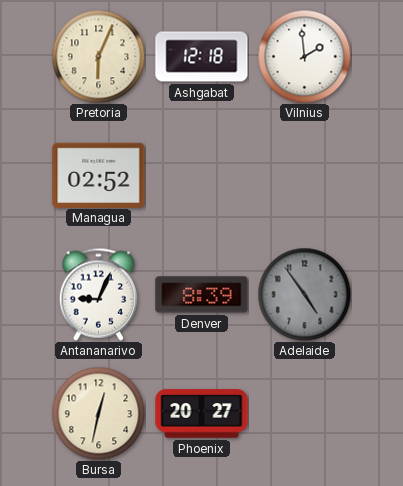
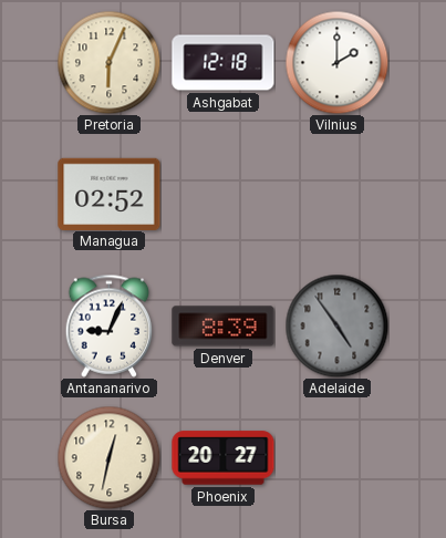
Vilnius: 1:59 -> 2:00
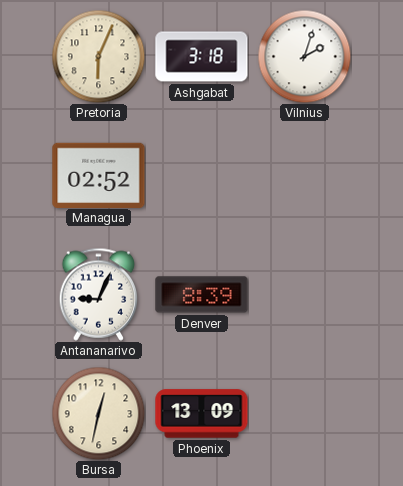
Ashgabat: 12:18 -> 3:18
Vilnius: 2:00 -> 2:03
Adelaide: 4:54 -> none
Phoenix: 20:27 -> 13:09
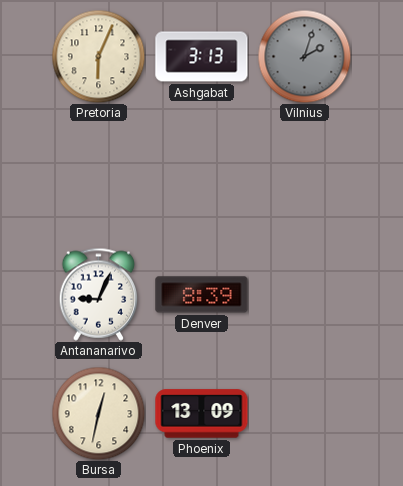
Ashgabat: 3:18 -> 3:13
Vilnius dial: white -> grey
Managua: 02:52 -> none
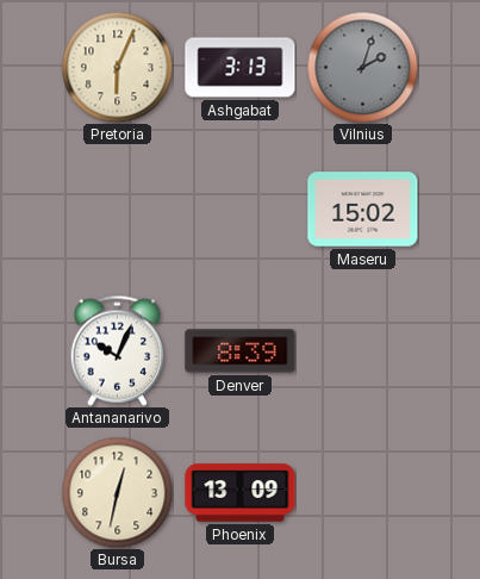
Maseru: none -> 15:02
Antananarivo: 9:04 -> 10:04
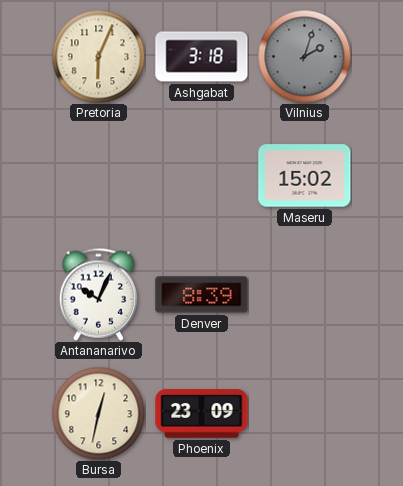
Ashgabat: 3:13 -> 3:18
Phoenix: 13:09 -> 23:09
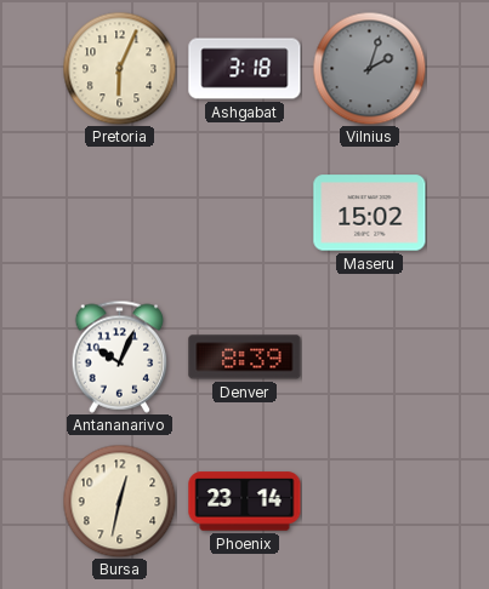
Phoenix: 23:09 -> 23:14
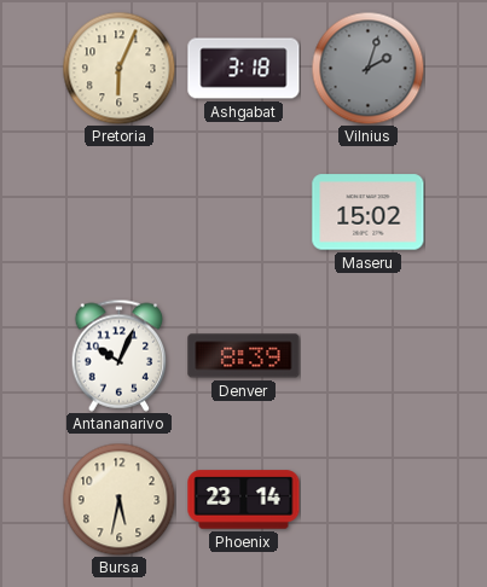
Bursa: 12:32 -> 5:32
